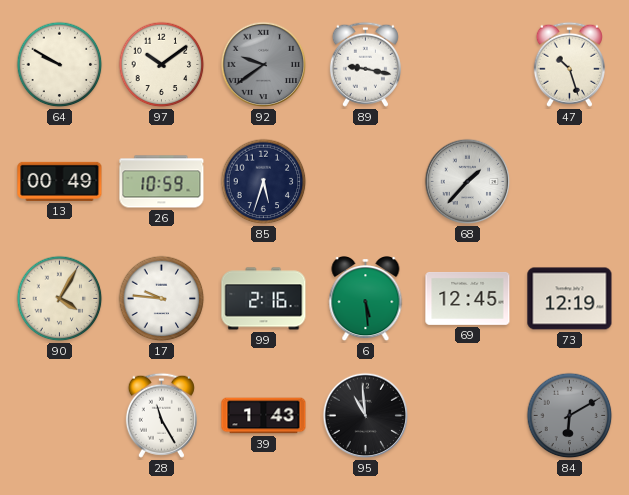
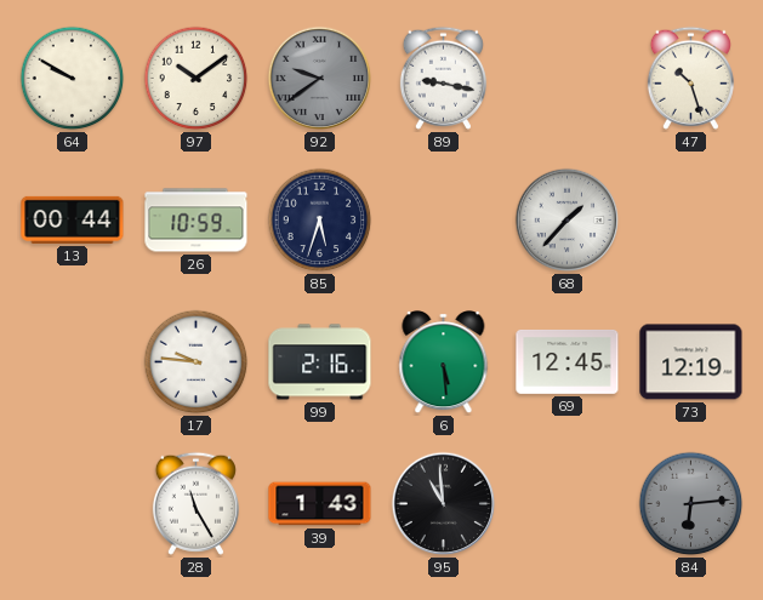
13: 00:49 -> 00:44
90: 4:05 -> none
84: 6:10 -> 6:14
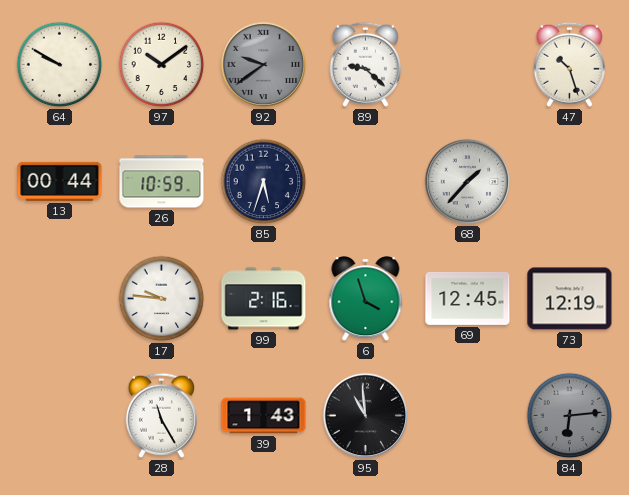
89: 9:17 -> 9:22
6: 5:29 -> 3:57
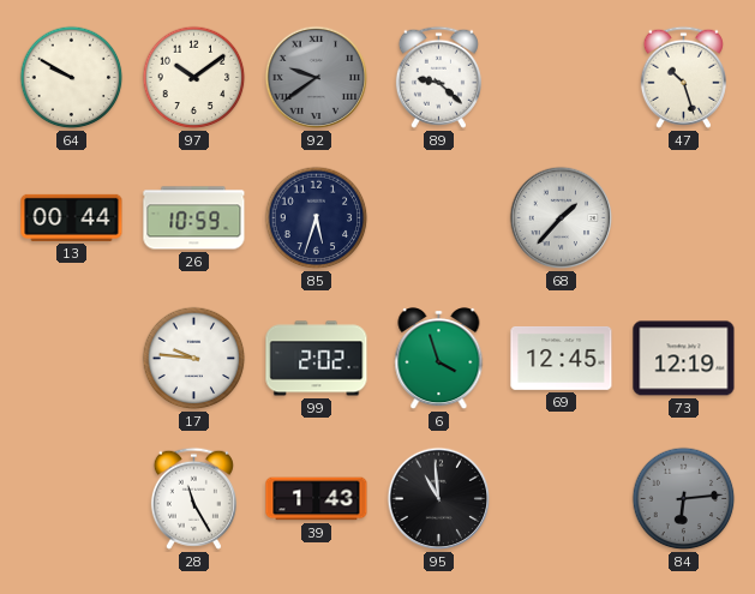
99: 2:16 -> 2:02
